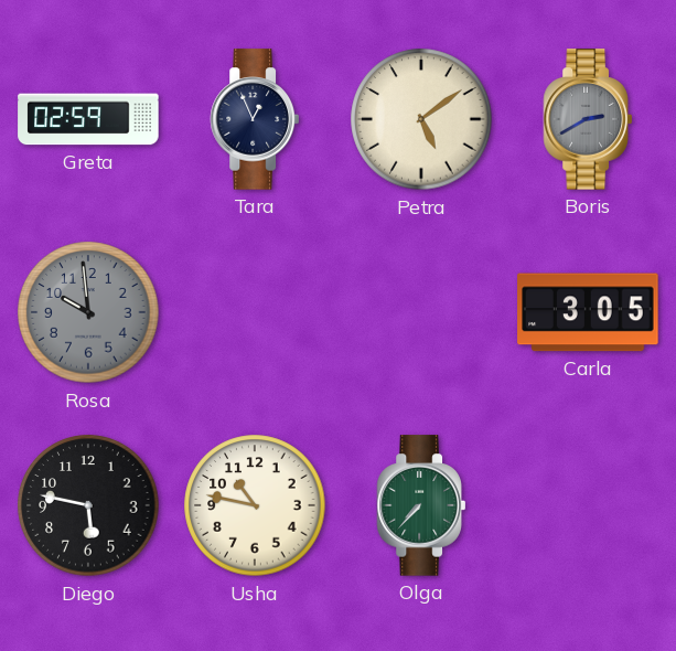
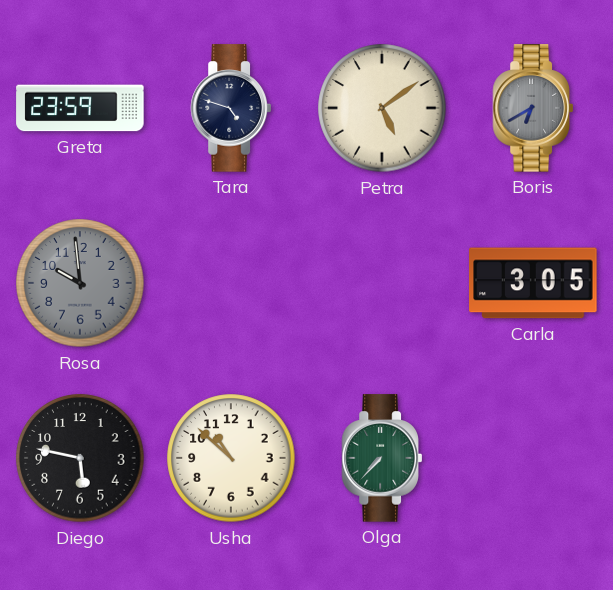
Greta: 02:59 -> 23:59
Tara: 12:56 -> 4:48
Boris: 2:40 -> 6:40
Usha: 10:47 -> 10:52
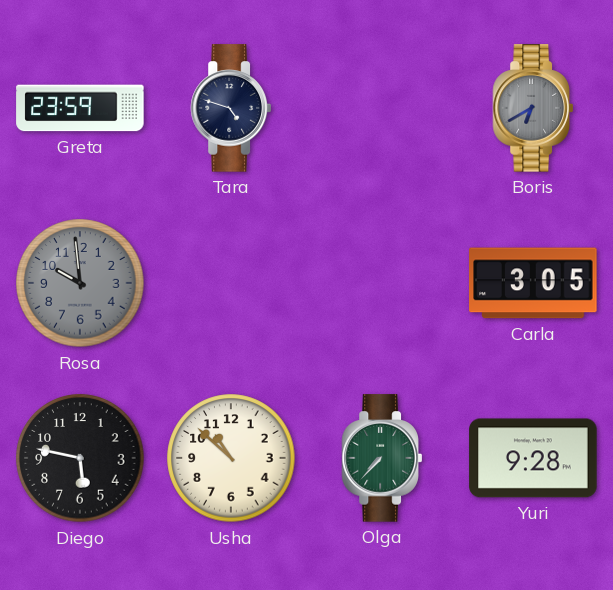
Petra: 5:09 -> none
Yuri: none -> 9:28
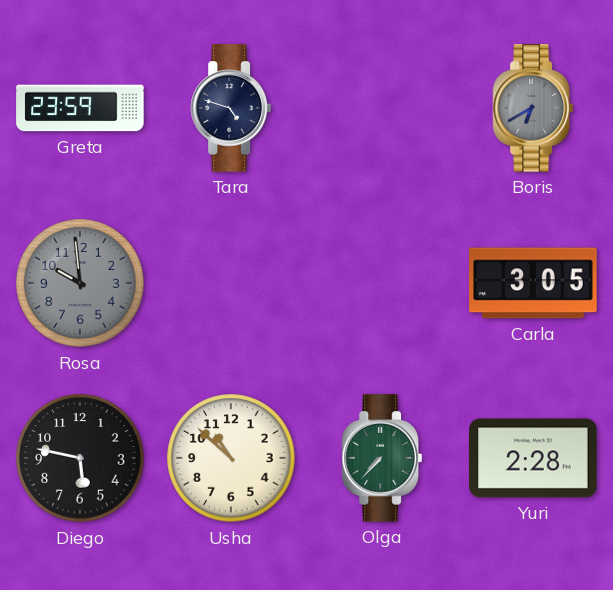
Yuri: 9:28 -> 2:28
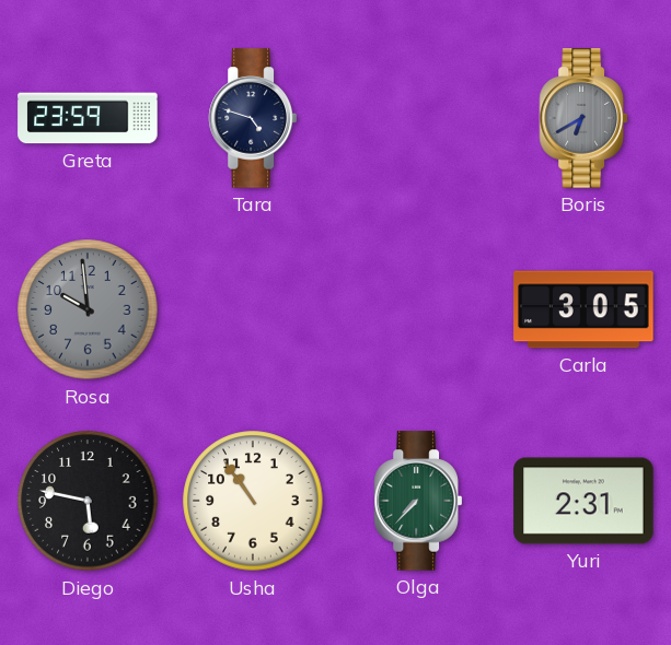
Usha: 10:52 -> 10:54
Yuri: 2:28 -> 2:31
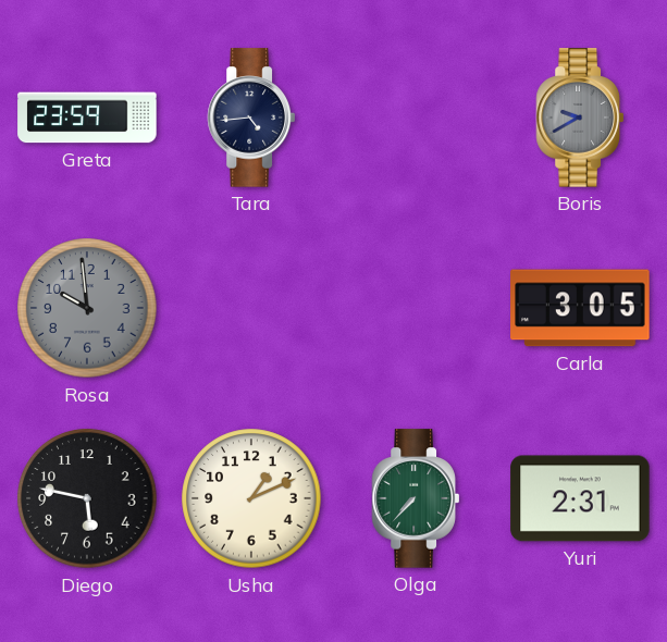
Tara: 4:48 -> 4:44
Boris: 6:40 -> 9:40
Usha: 10:54 -> 1:11
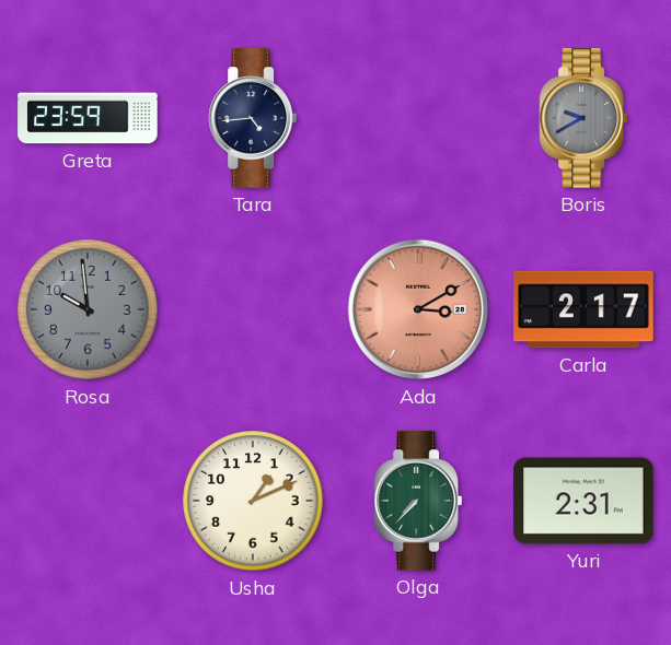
Ada: none -> 3:10
Carla: 3:05 -> 2:17
Diego: 5:47 -> none
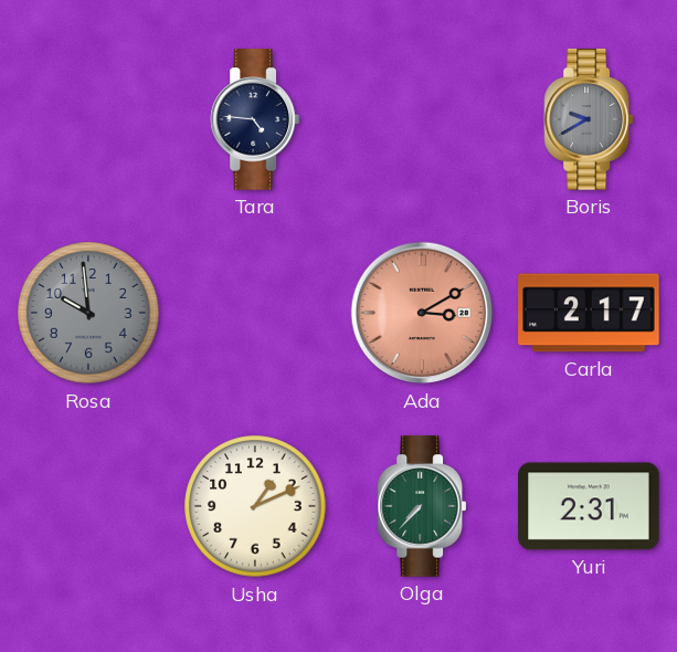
Greta: 23:59 -> none
Tara: 4:44 -> 4:46
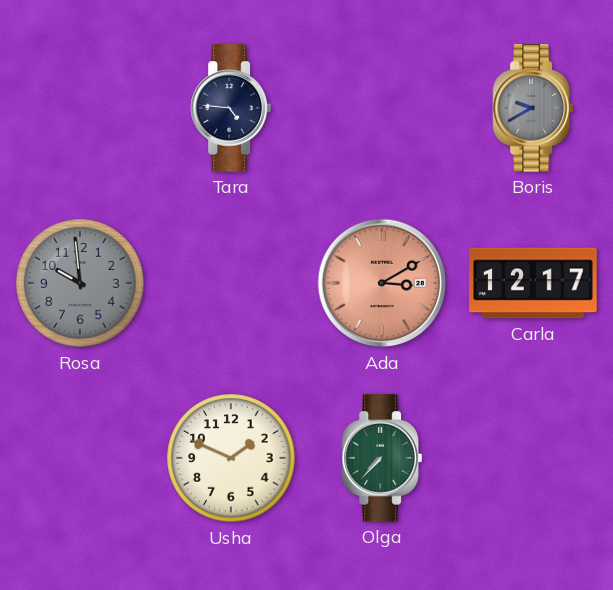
Carla: 2:17 -> 12:17
Usha: 1:11 -> 1:49
Yuri: 2:31 -> none
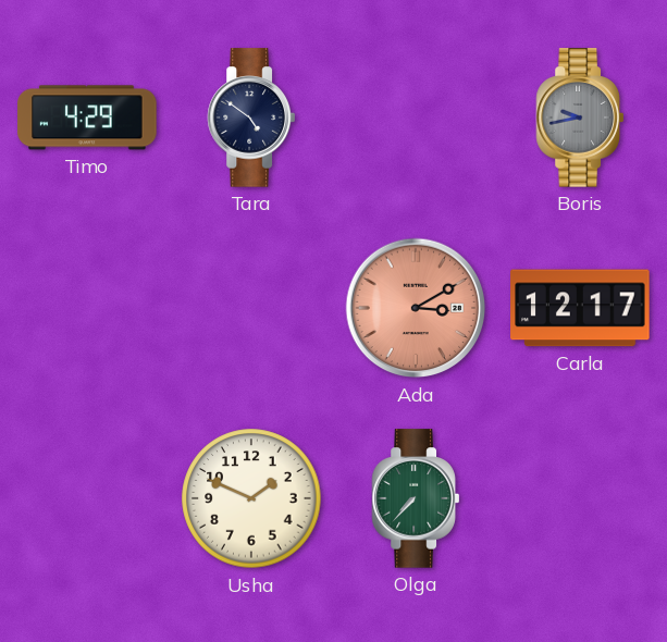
Timo: none -> 4:29
Tara: 4:46 -> 4:51
Boris: 9:40 -> 9:43
Rosa: 9:59 -> none
